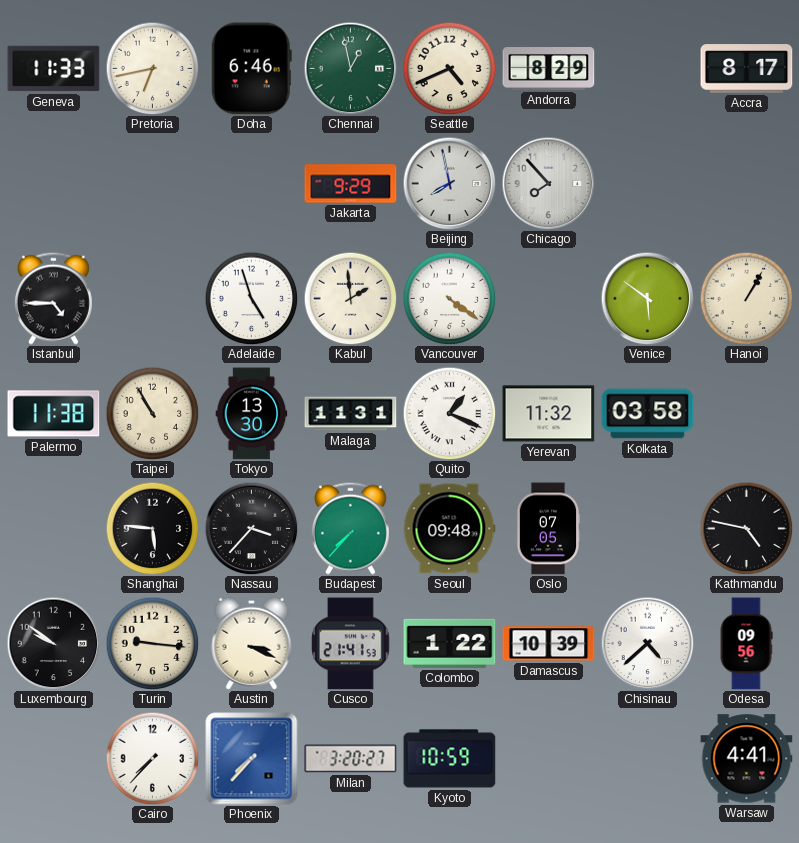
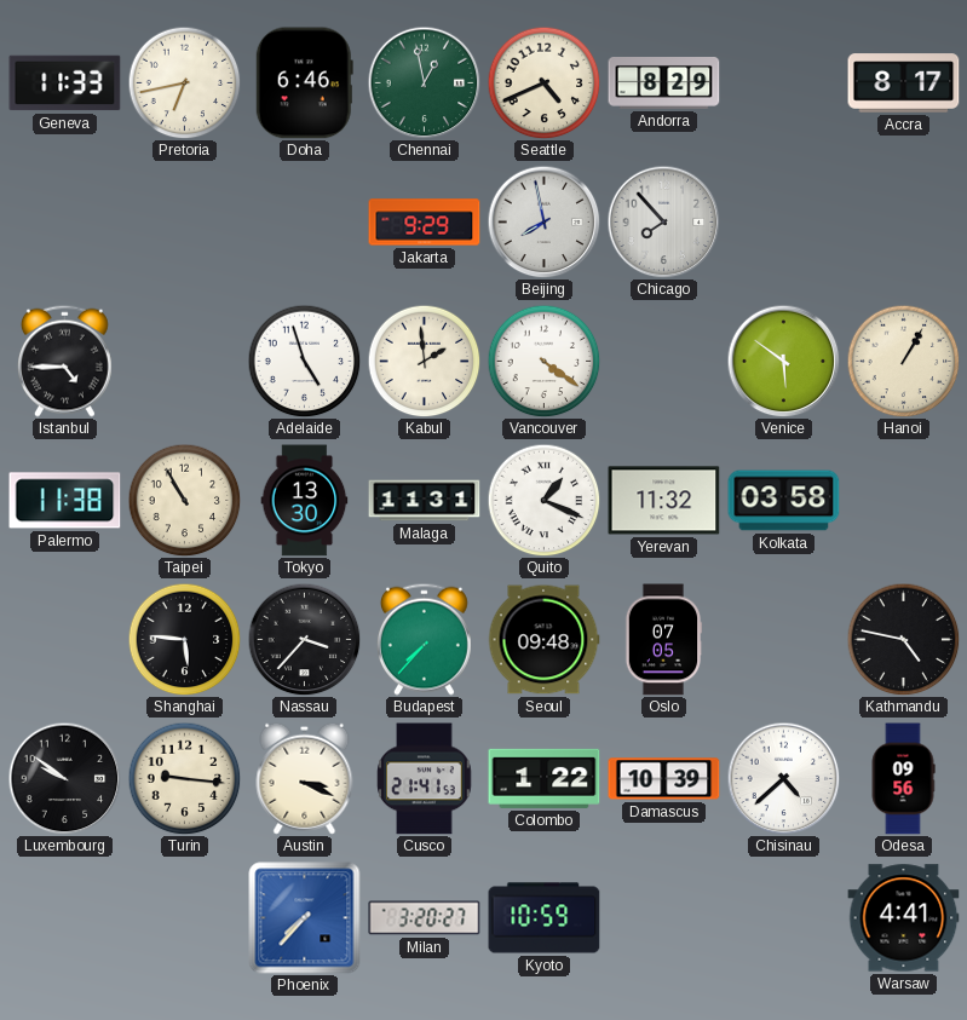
Cairo: 7:37 -> none
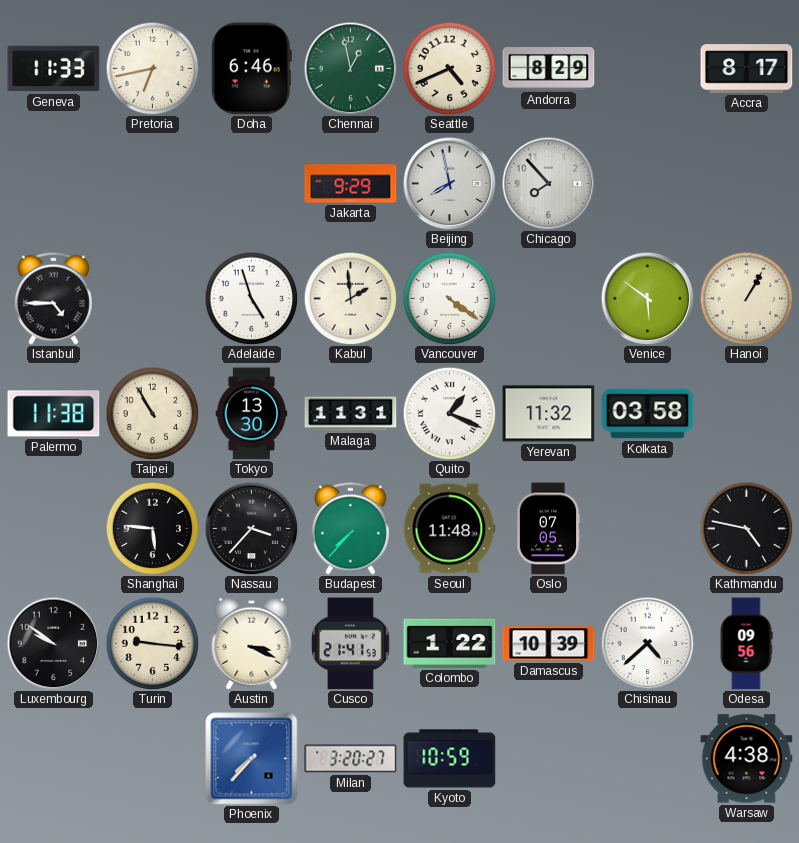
Seoul: 09:48 -> 11:48
Warsaw: 4:41 -> 4:38
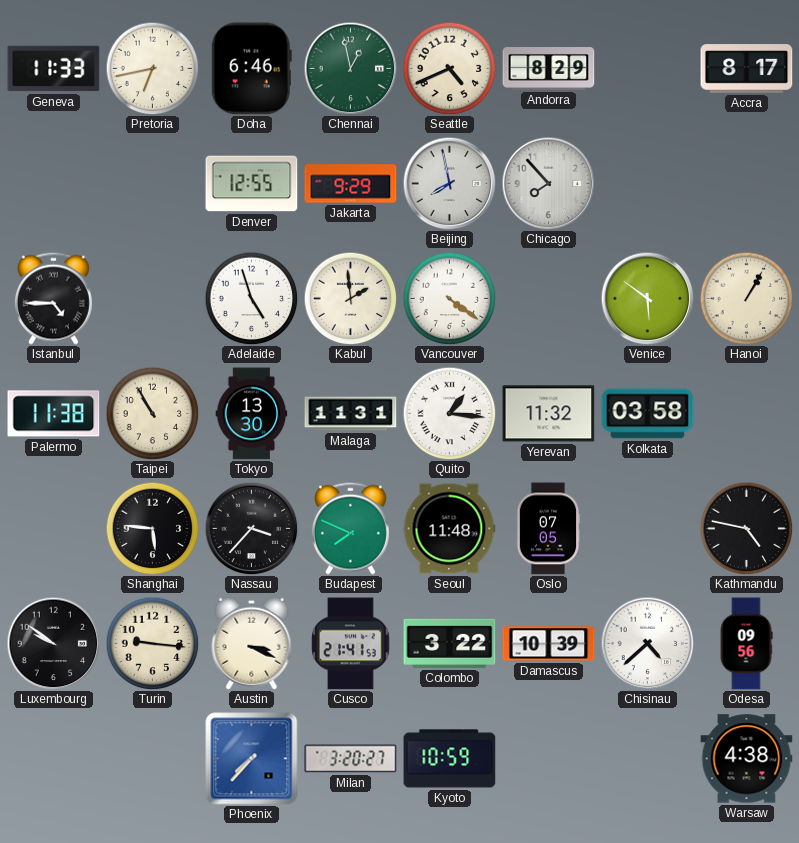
Denver: none -> 12:55
Quito: 1:19 -> 1:16
Budapest: 7:37 -> 7:49
Colombo: 1:22 -> 3:22
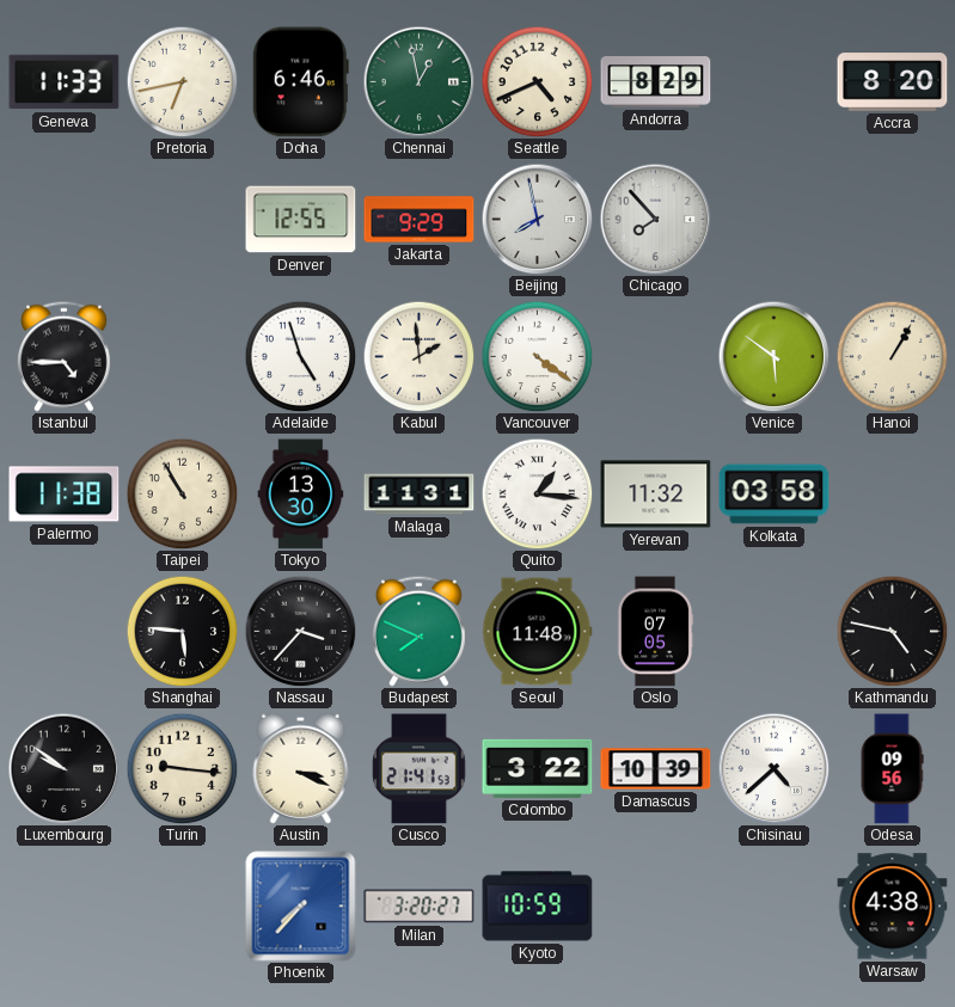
Accra: 8:17 -> 8:20
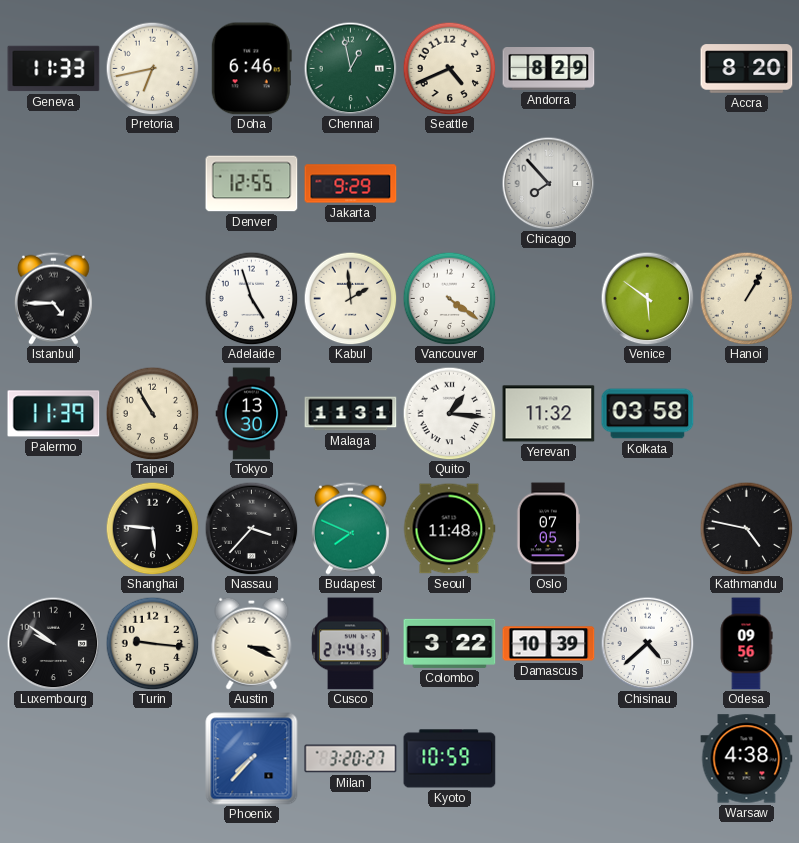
Beijing: 7:58 -> none
Palermo: 11:38 -> 11:39
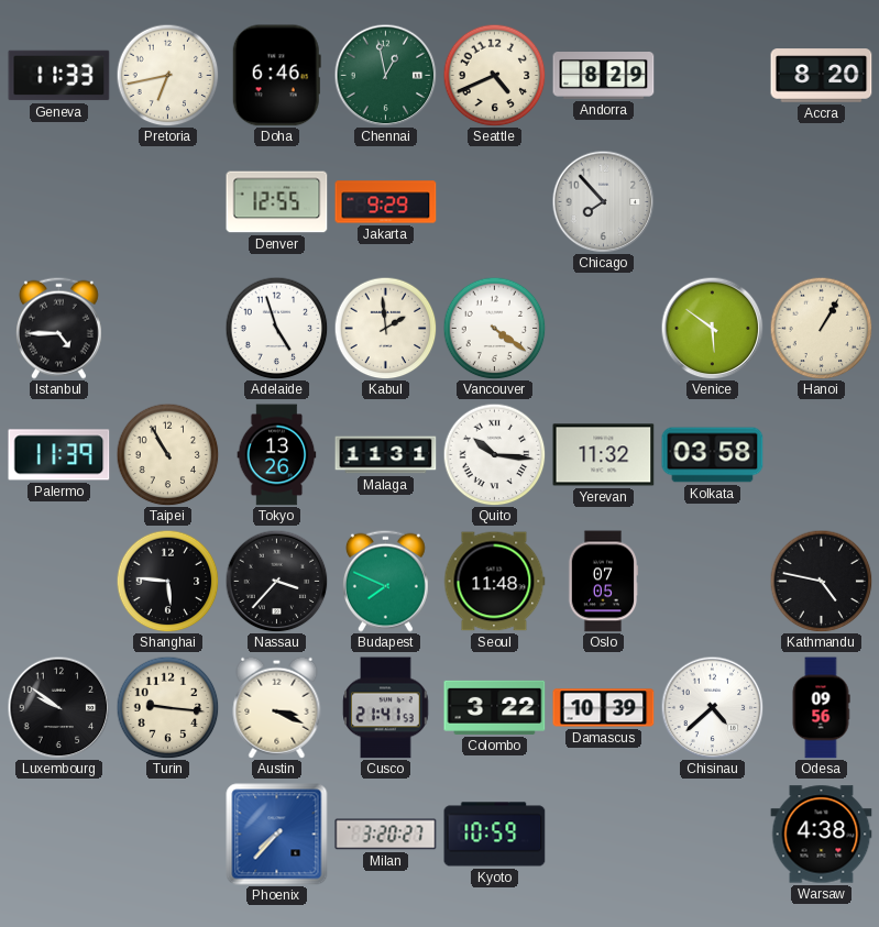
Tokyo: 13:30 -> 13:26
Quito: 1:16 -> 10:16
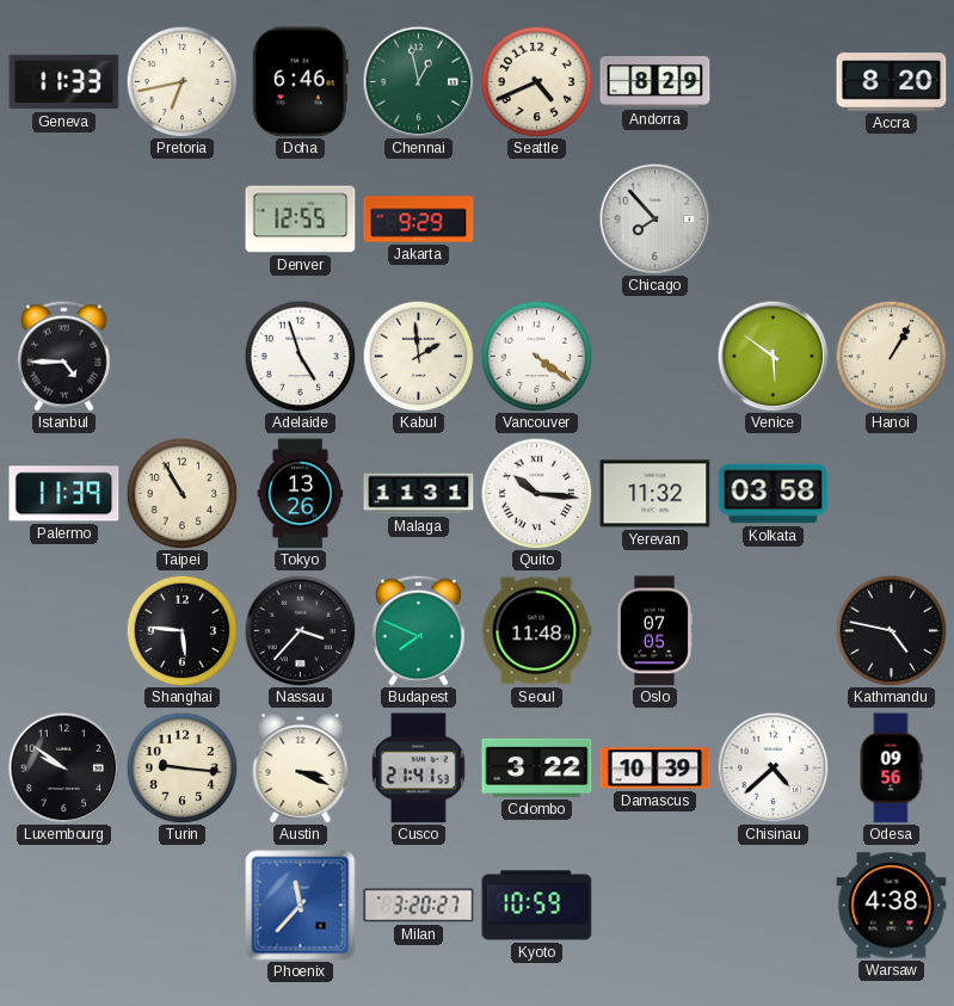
Phoenix: 7:37 -> 11:37
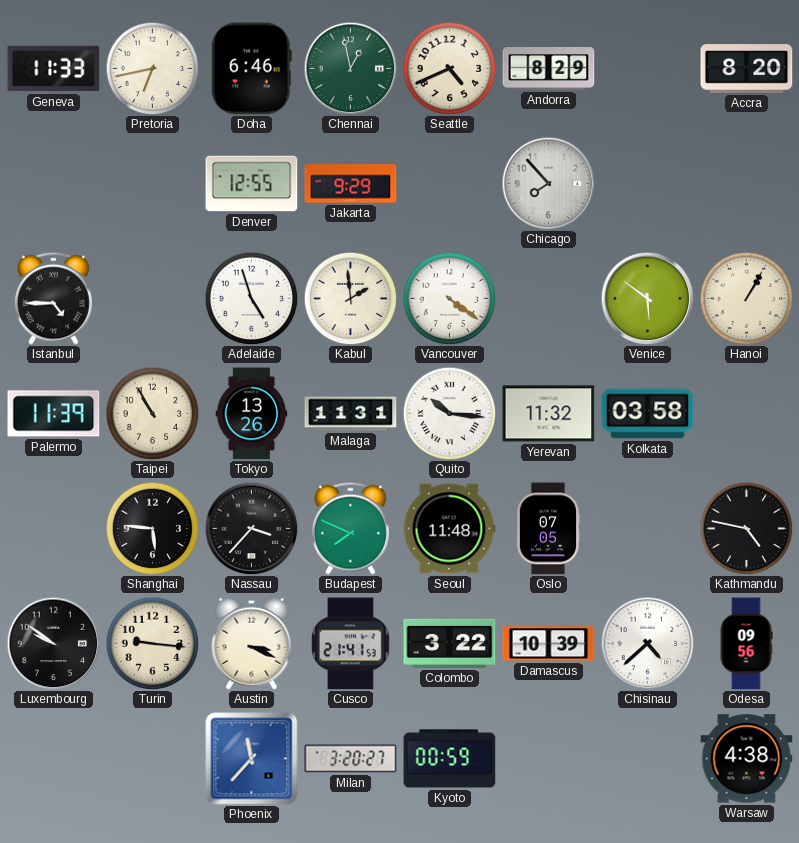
Kyoto: 10:59 -> 00:59
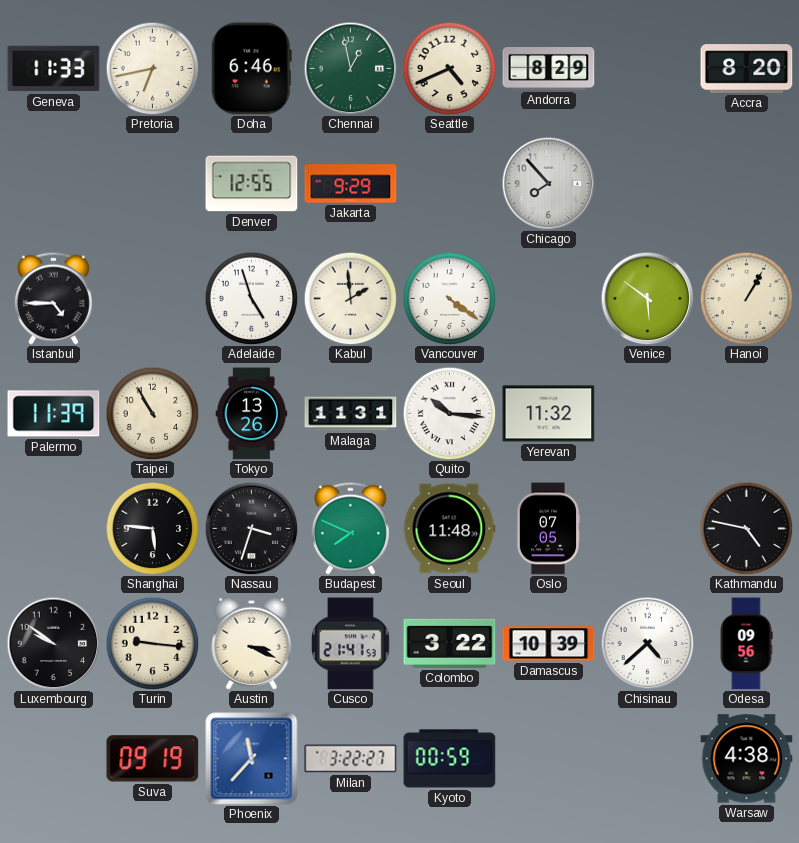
Kolkata: 03:58 -> none
Nassau: 3:37 -> 3:33
Suva: none -> 09:19
Milan: 3:20 -> 3:22
